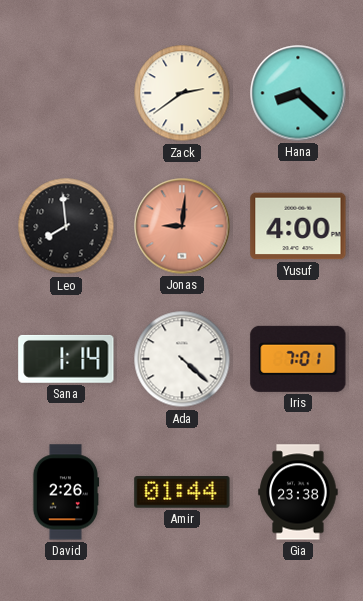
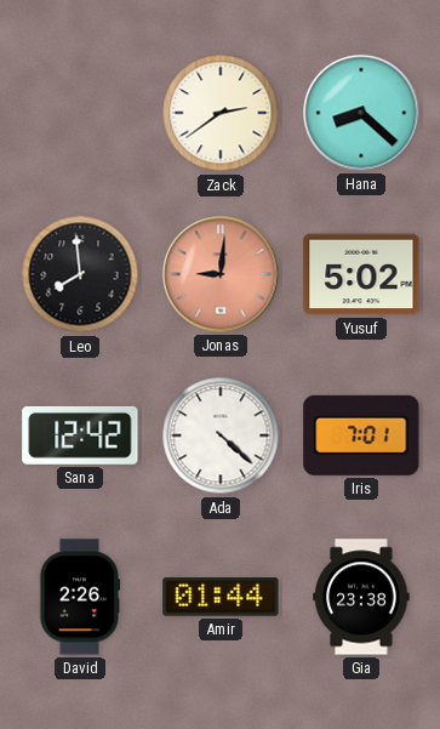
Yusuf: 4:00 -> 5:02
Sana: 1:14 -> 12:42
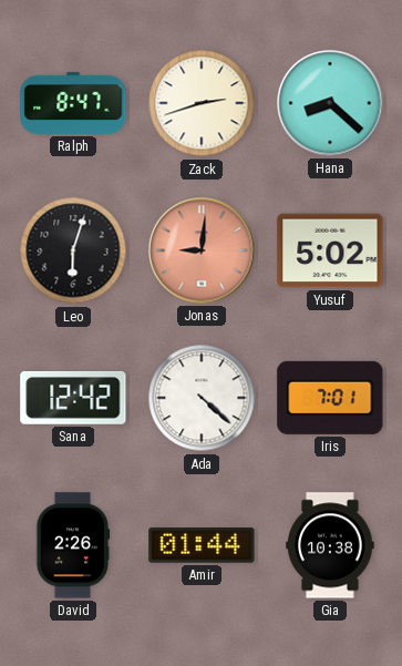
Ralph: none -> 8:47
Zack: 2:39 -> 2:42
Leo: 7:59 -> 6:03
Gia: 23:38 -> 10:38
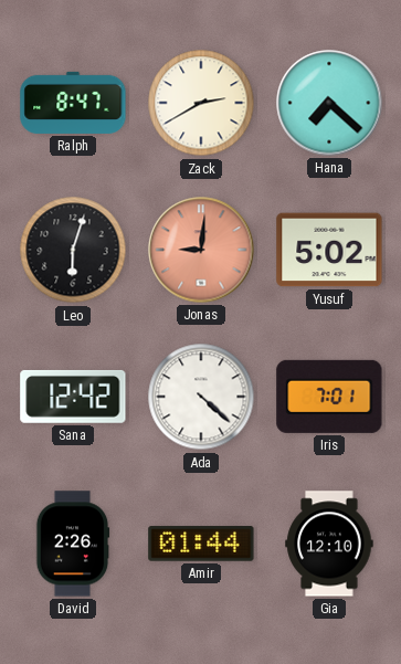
Zack: 2:42 -> 2:40
Hana: 8:22 -> 7:22
Gia: 10:38 -> 12:10
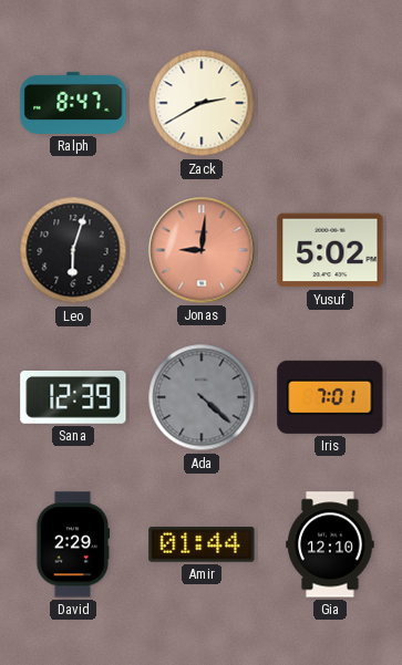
Hana: 7:22 -> none
Sana: 12:42 -> 12:39
Ada dial: white -> grey
David: 2:26 -> 2:29
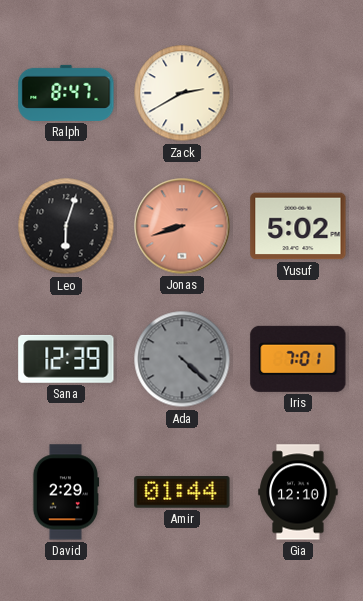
Jonas: 9:01 -> 8:42
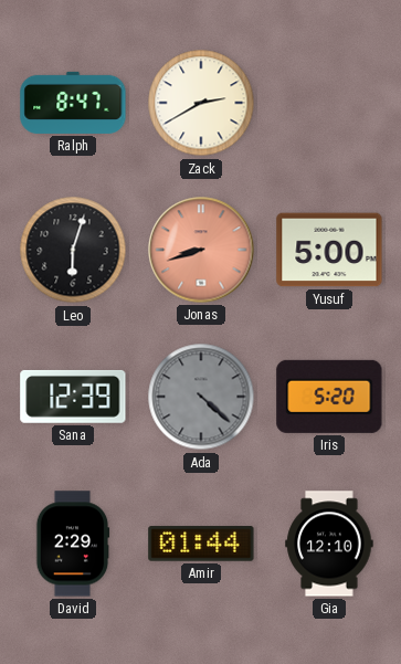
Yusuf: 5:02 -> 5:00
Iris: 7:01 -> 5:20
